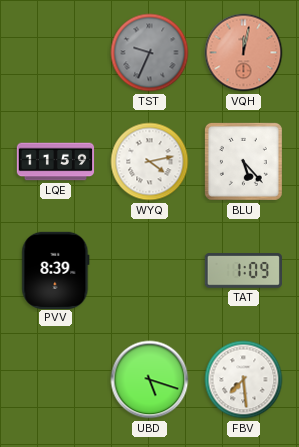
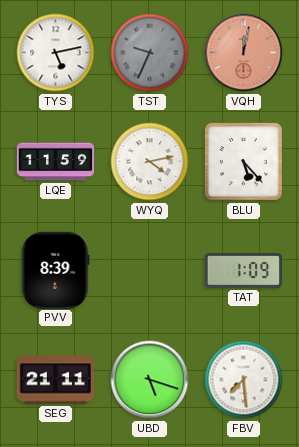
TYS: none -> 5:13
SEG: none -> 21:11
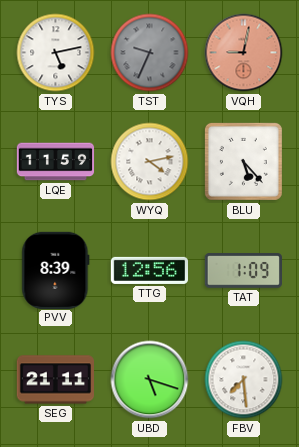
VQH: 12:02 -> 9:02
TTG: none -> 12:56
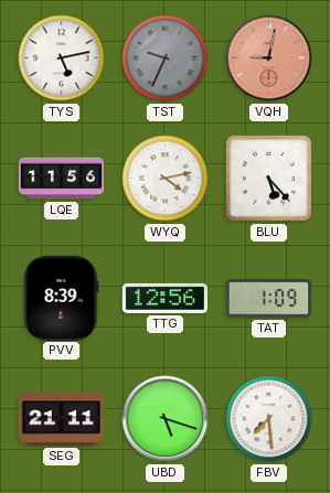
LQE: 11:59 -> 11:56
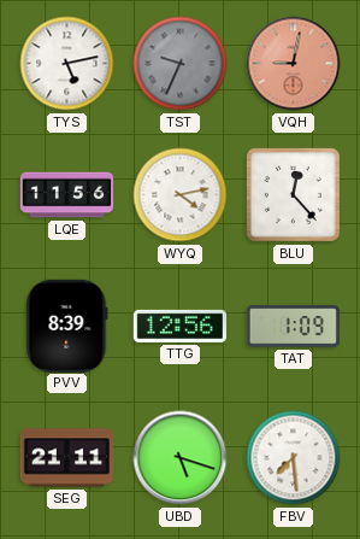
BLU: 5:23 -> 12:23
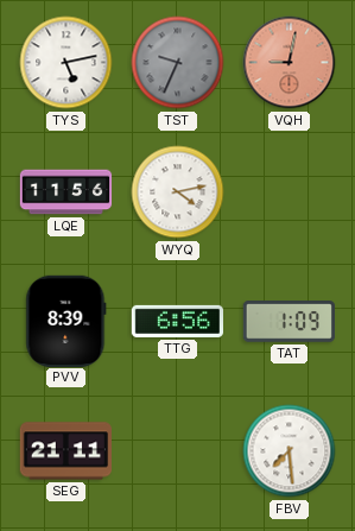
BLU: 12:23 -> none
TTG: 12:56 -> 6:56
UBD: 5:18 -> none
